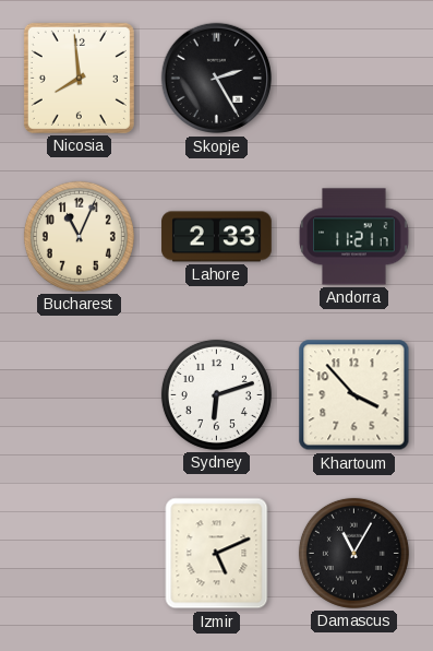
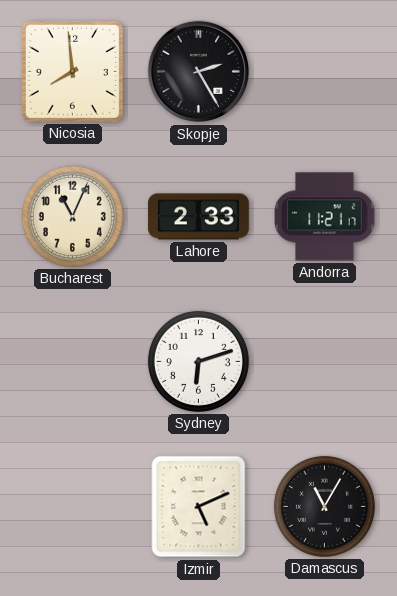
Khartoum: 3:53 -> none
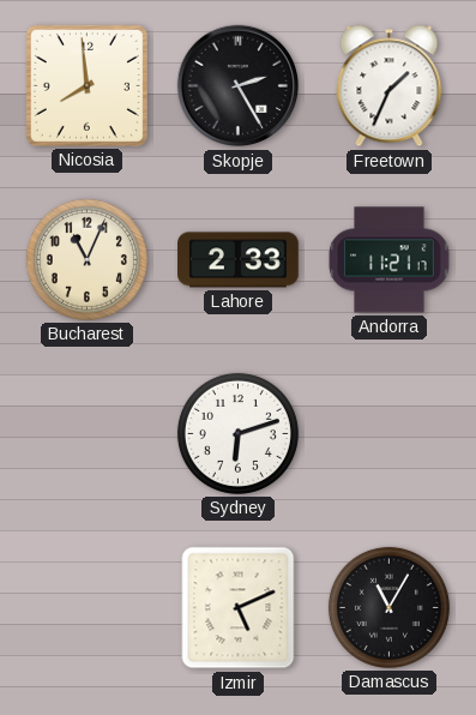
Freetown: none -> 1:34
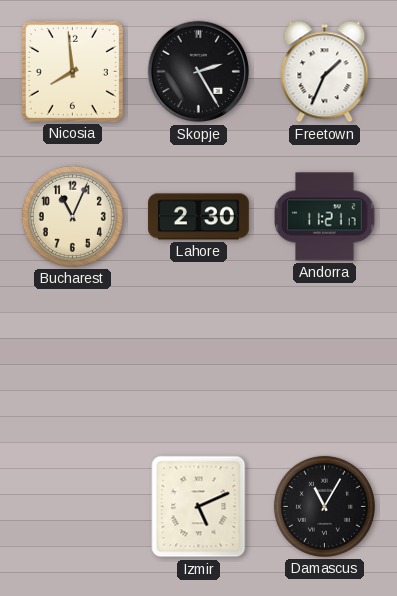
Lahore: 2:33 -> 2:30
Sydney: 6:12 -> none
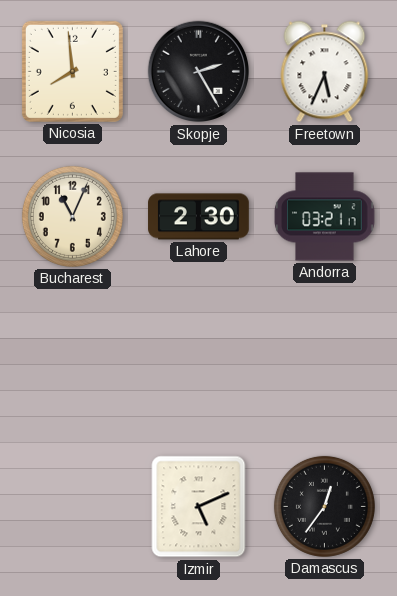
Freetown: 1:34 -> 5:34
Andorra: 11:21 -> 03:21
Damascus: 11:05 -> 12:36
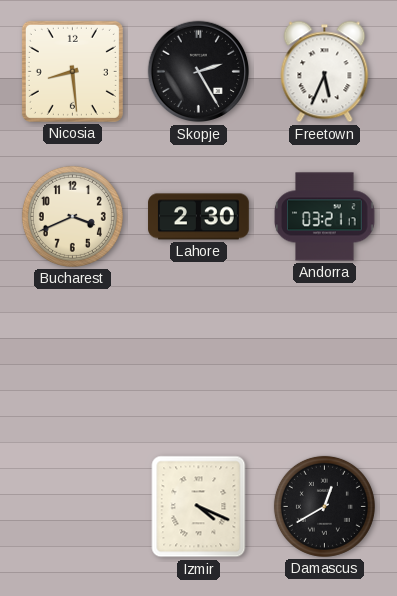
Nicosia: 7:59 -> 8:29
Bucharest: 11:04 -> 3:41
Izmir: 5:11 -> 4:19
Damascus: 12:36 -> 12:40
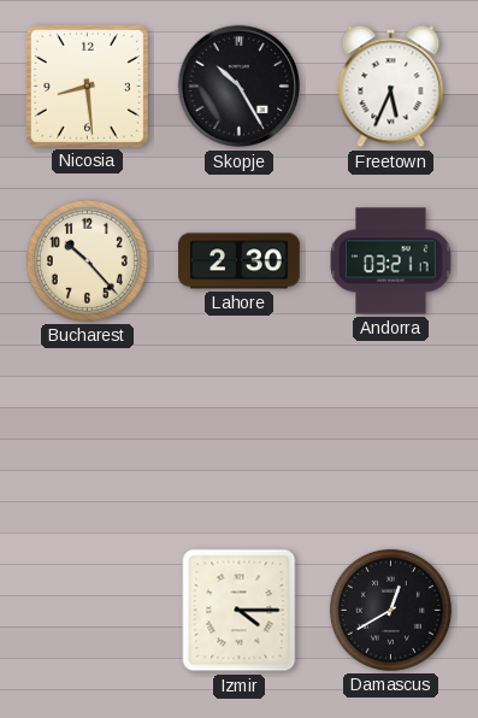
Skopje: 2:25 -> 10:25
Bucharest: 3:41 -> 10:23
Izmir: 4:19 -> 4:15
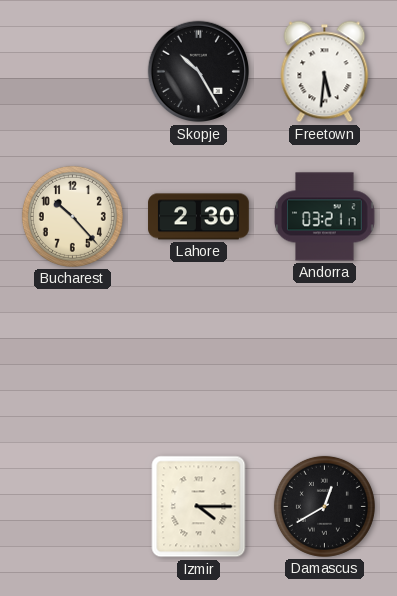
Nicosia: 8:29 -> none
Freetown: 5:34 -> 5:31
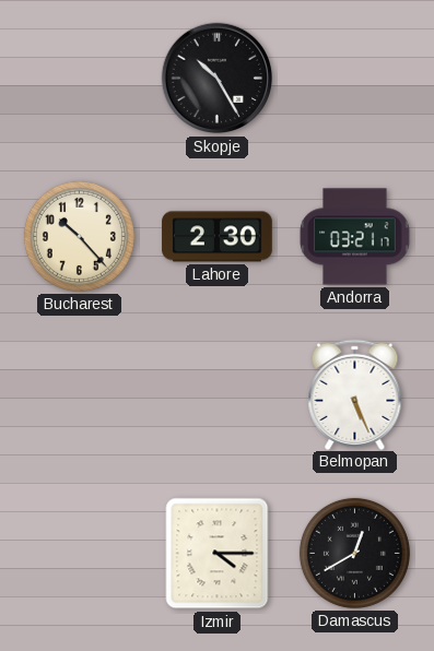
Freetown: 5:31 -> none
Belmopan: none -> 5:26
